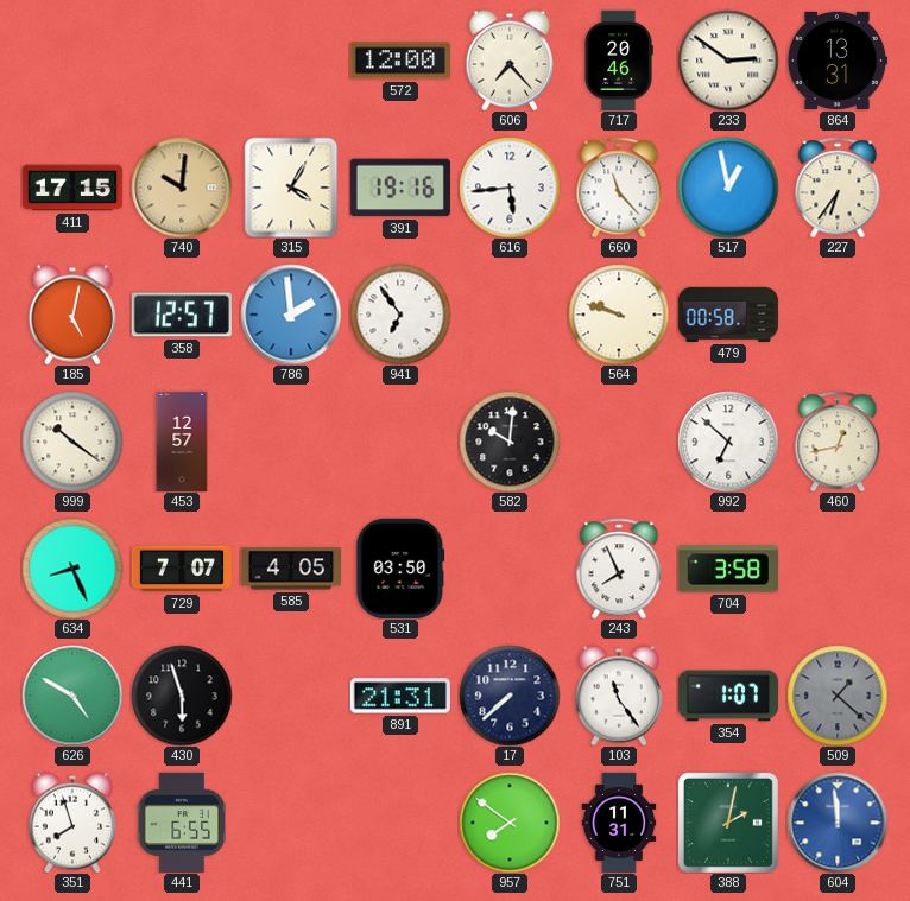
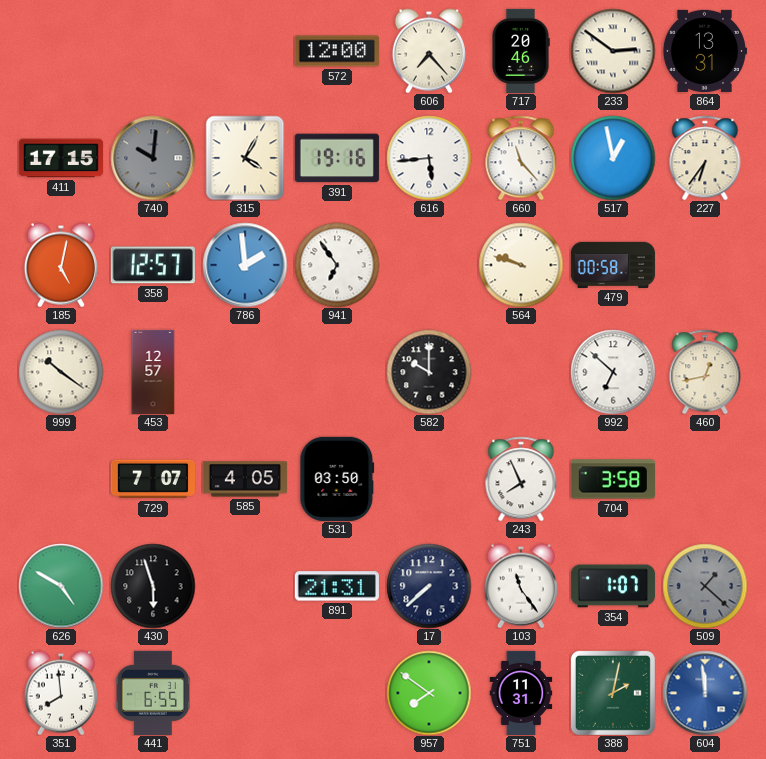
740 dial: champagne -> grey
582: 10:01 -> 10:00
634: 8:26 -> none
351: 7:57 -> 7:59
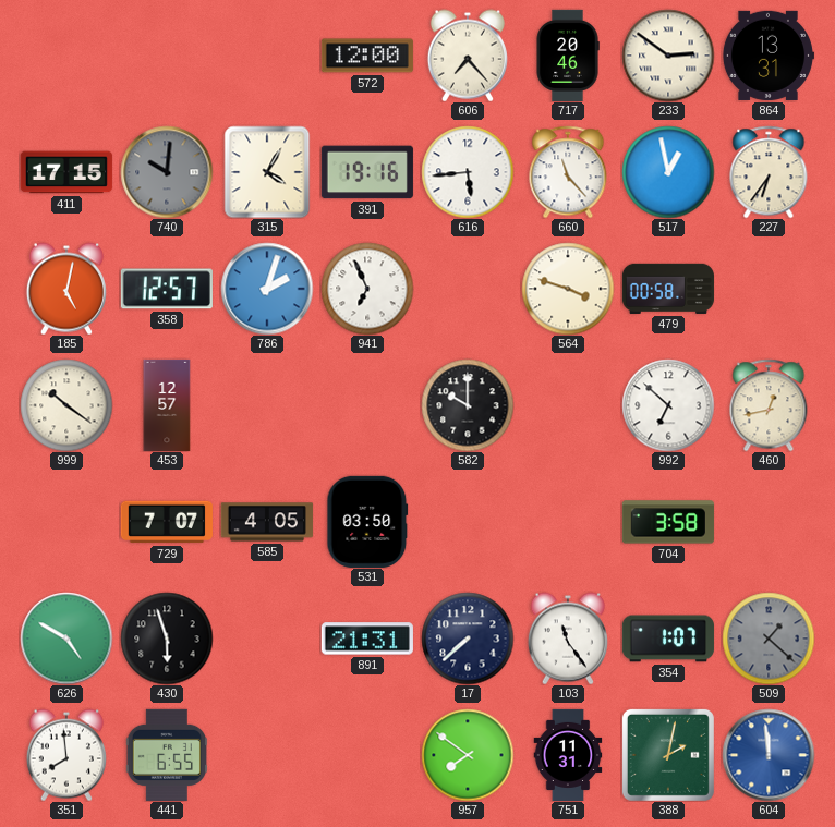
786: 1:59 -> 2:03
941: 6:54 -> 6:56
564: 9:48 -> 3:48
243: 7:56 -> none
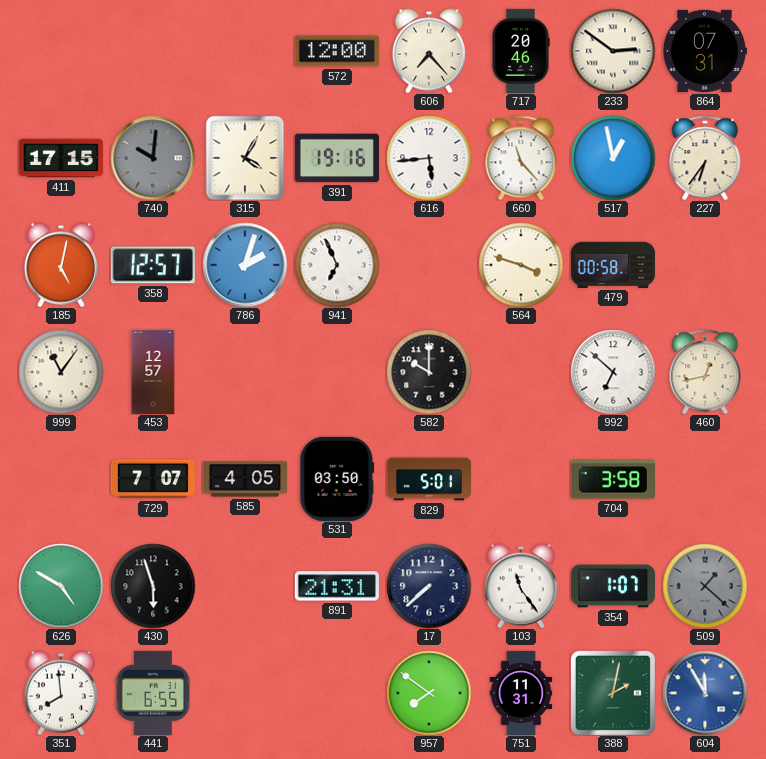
864: 13:31 -> 07:31
999: 10:21 -> 11:06
829: none -> 5:01
604: 11:59 -> 11:55
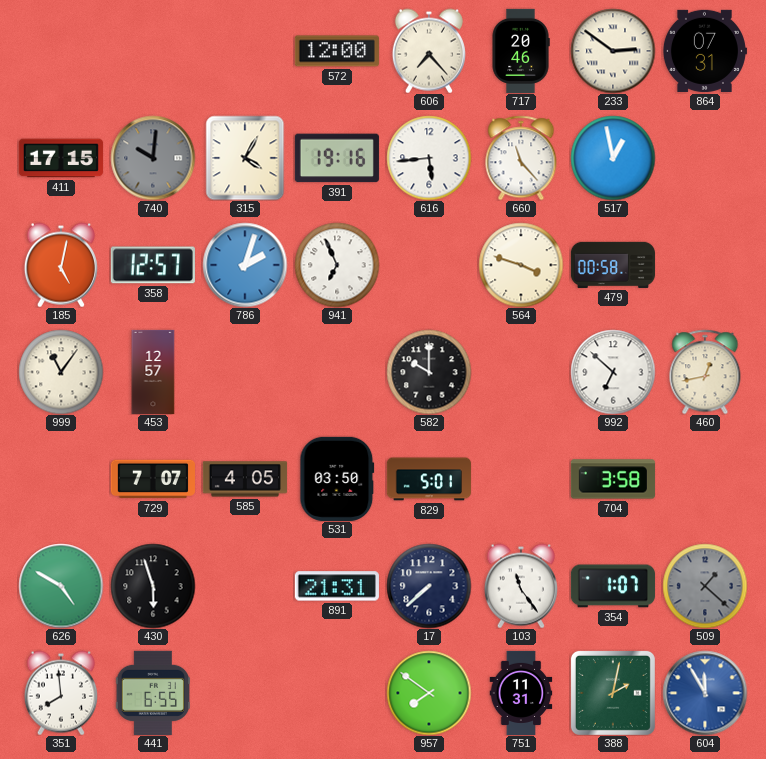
227: 6:36 -> none
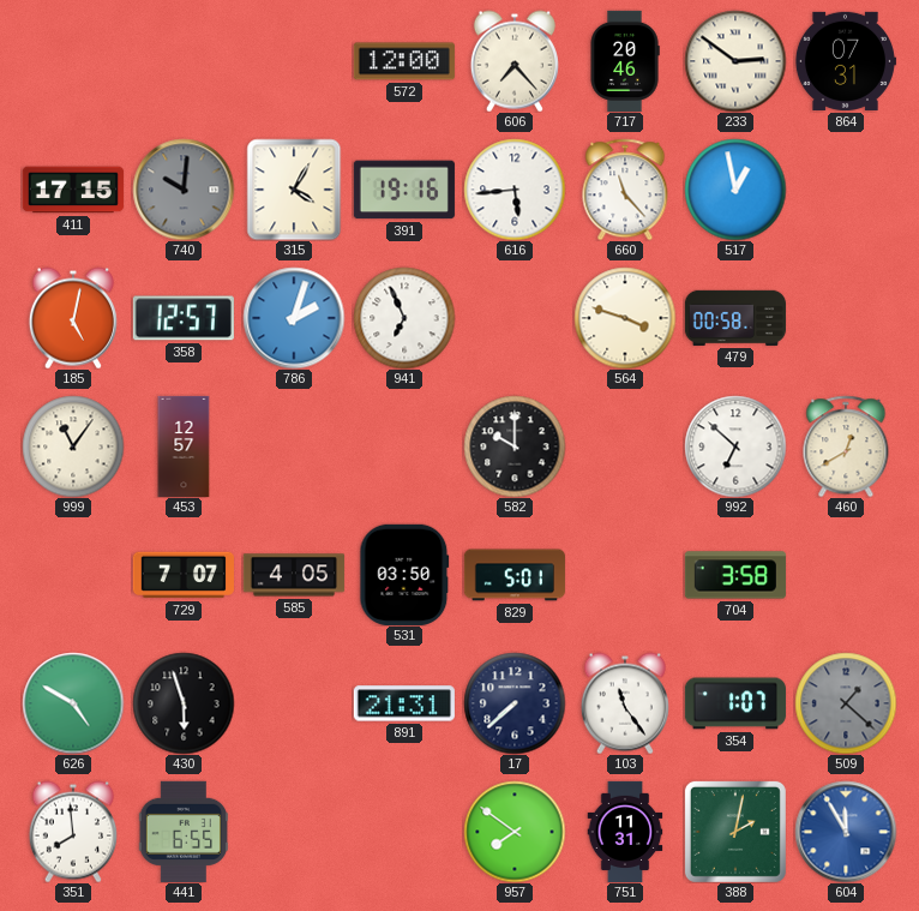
460: 12:43 -> 12:40
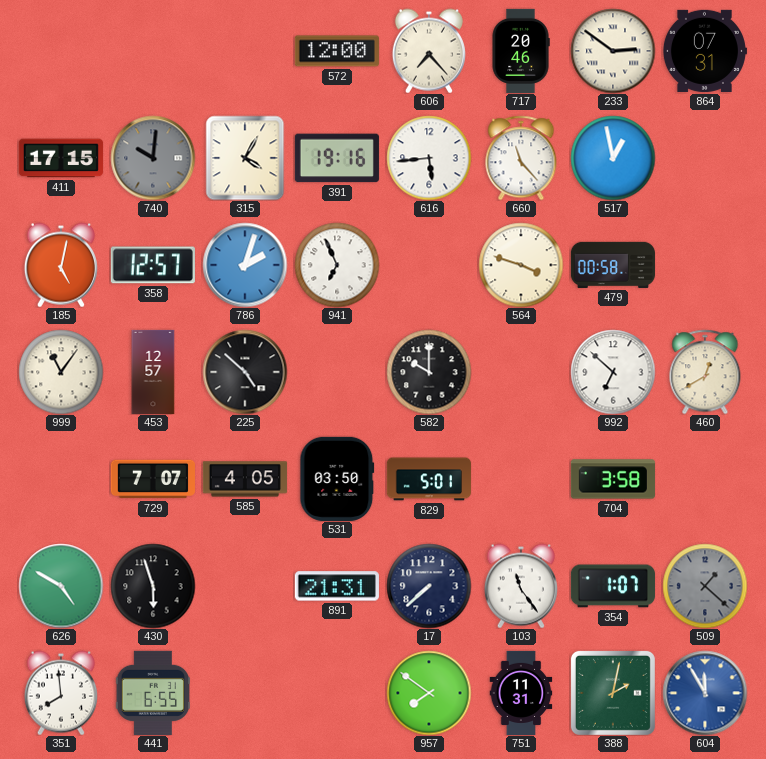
225: none -> 4:52
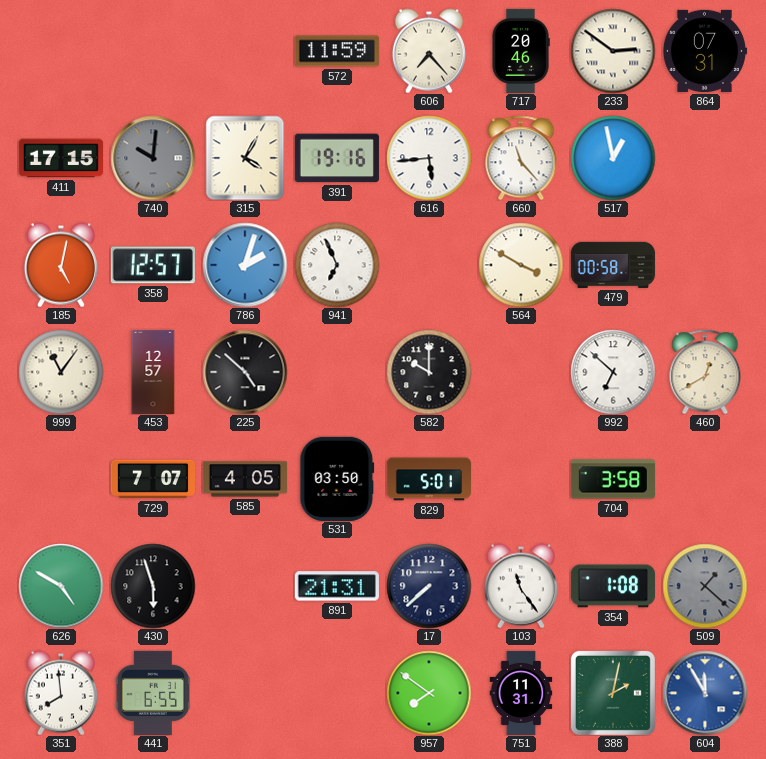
572: 12:00 -> 11:59
564: 3:48 -> 3:50
354: 1:07 -> 1:08
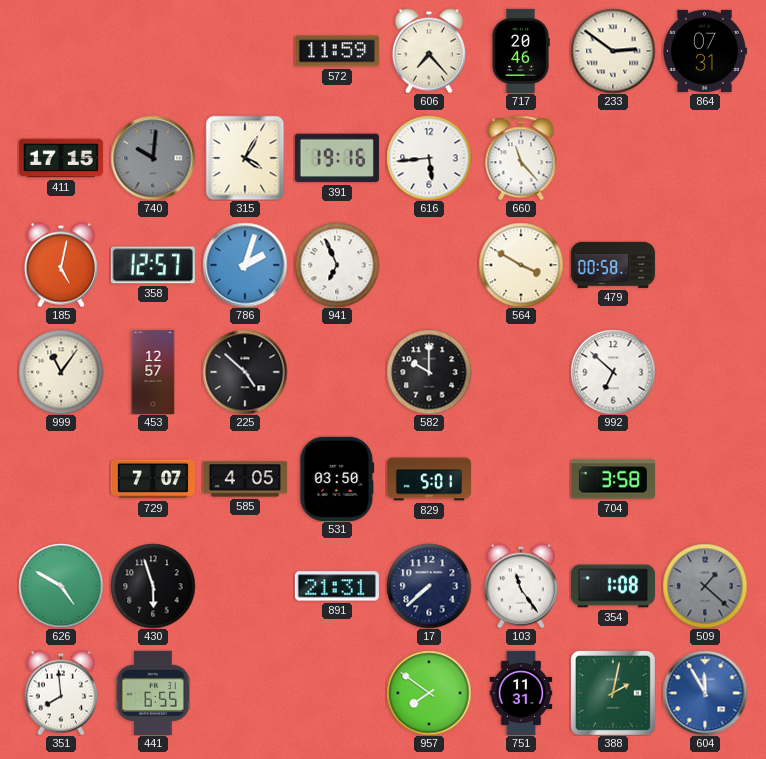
517: 12:58 -> none
460: 12:40 -> none
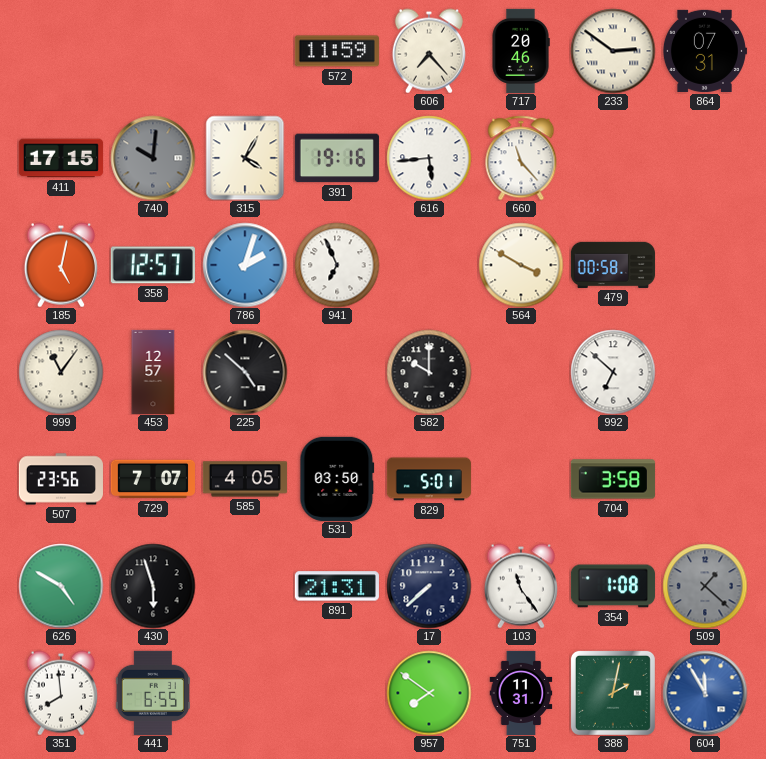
507: none -> 23:56
